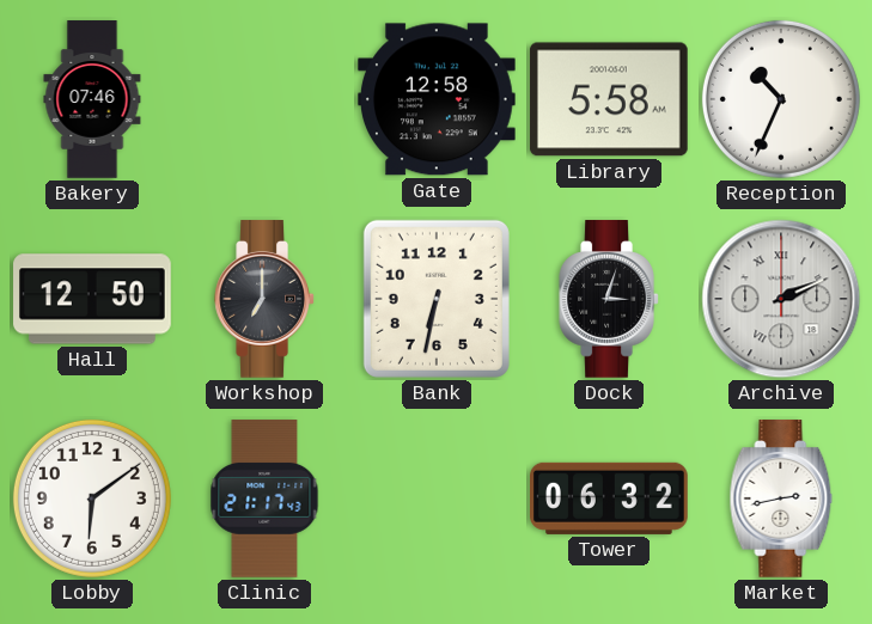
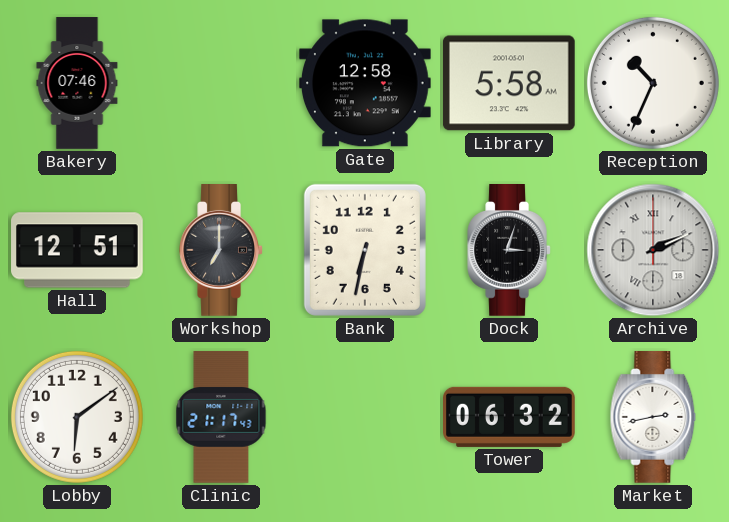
Hall: 12:50 -> 12:51
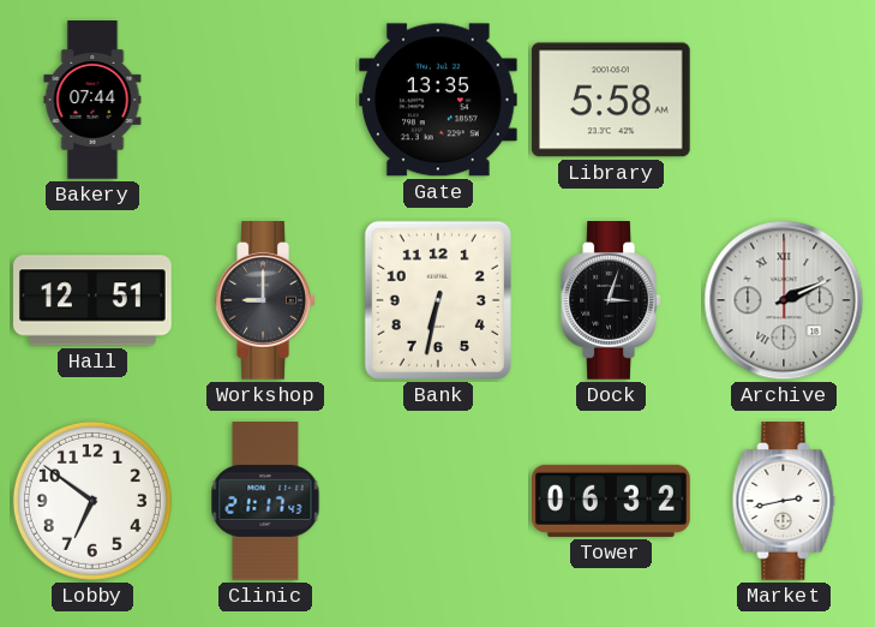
Bakery: 07:46 -> 07:44
Gate: 12:58 -> 13:35
Reception: 10:34 -> none
Workshop: 7:00 -> 9:00
Lobby: 6:09 -> 6:51
